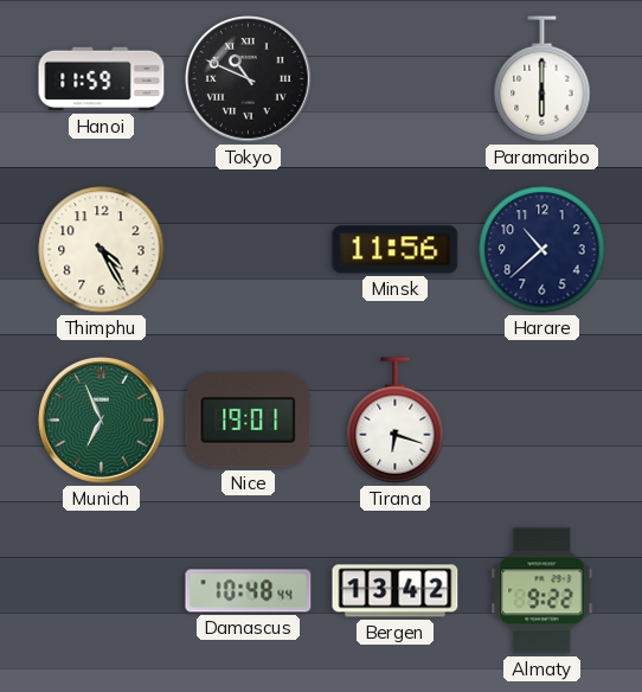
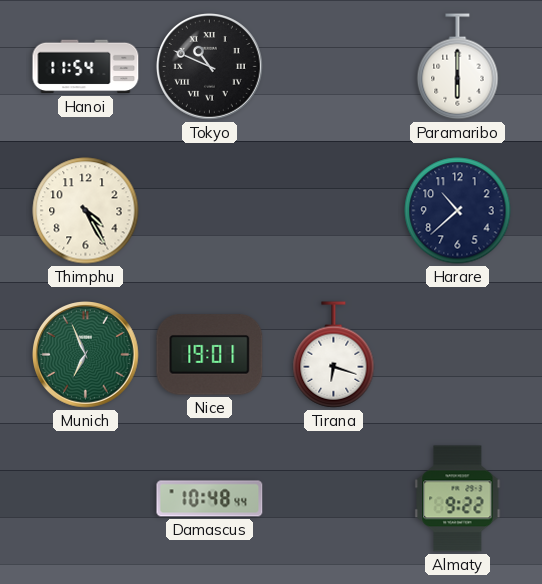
Hanoi: 11:59 -> 11:54
Minsk: 11:56 -> none
Bergen: 13:42 -> none
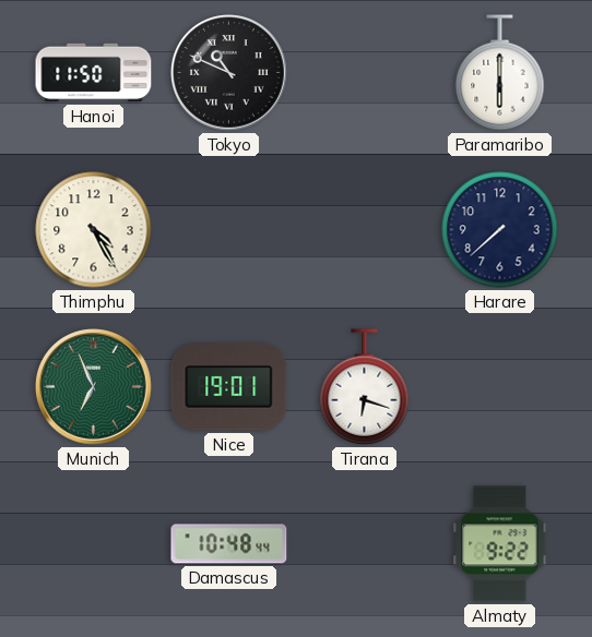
Hanoi: 11:54 -> 11:50
Harare: 10:38 -> 7:38
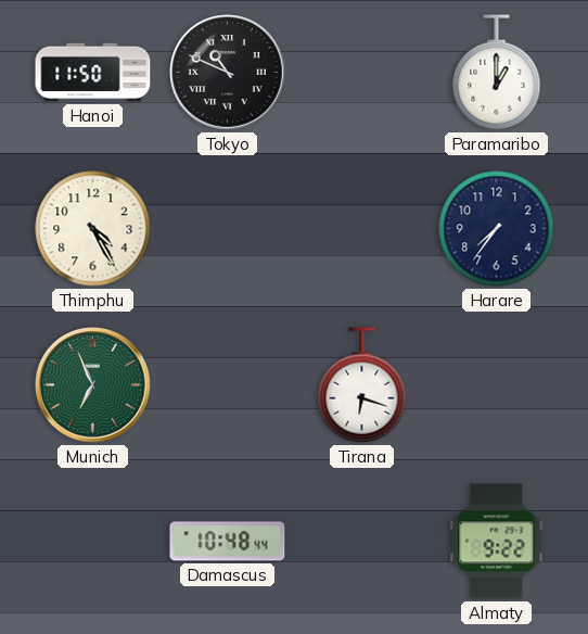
Paramaribo: 6:00 -> 1:00
Harare: 7:38 -> 7:36
Nice: 19:01 -> none
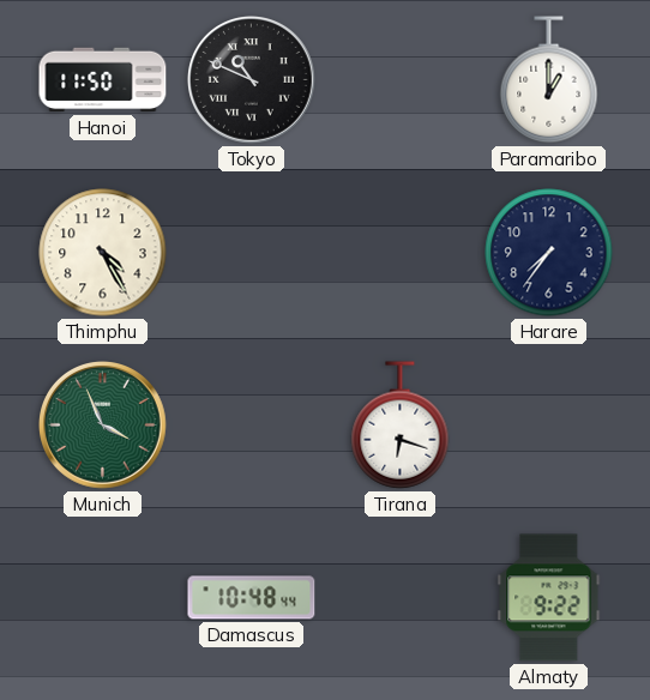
Munich: 6:56 -> 3:56
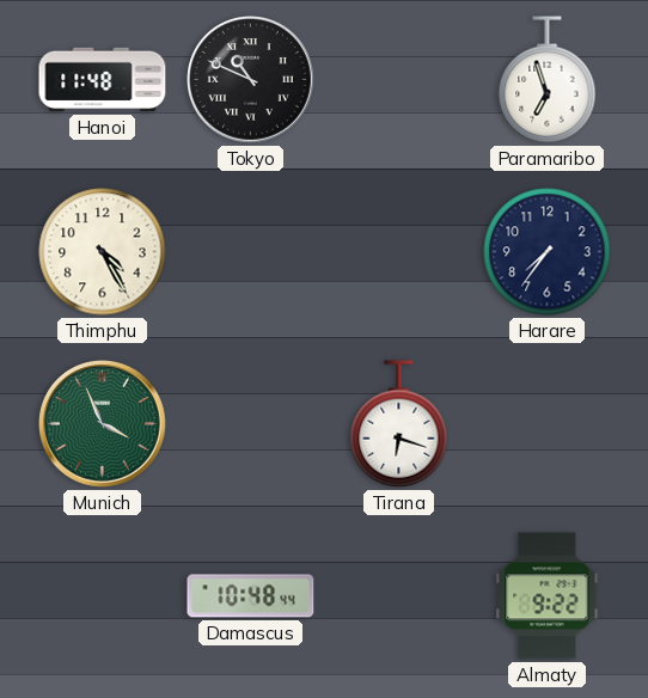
Hanoi: 11:50 -> 11:48
Paramaribo: 1:00 -> 6:57
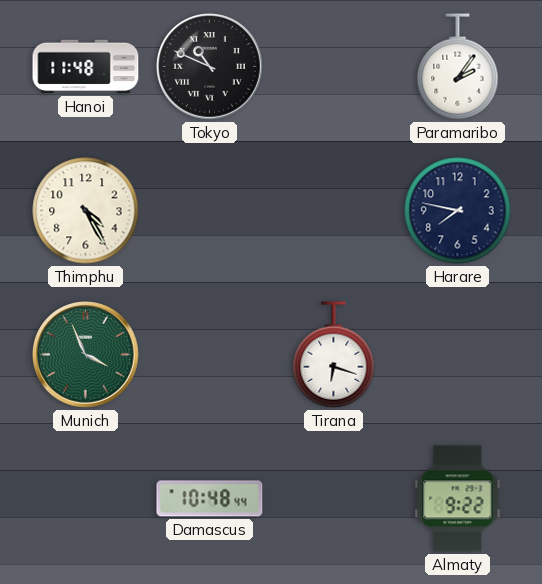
Paramaribo: 6:57 -> 2:06
Harare: 7:36 -> 7:47
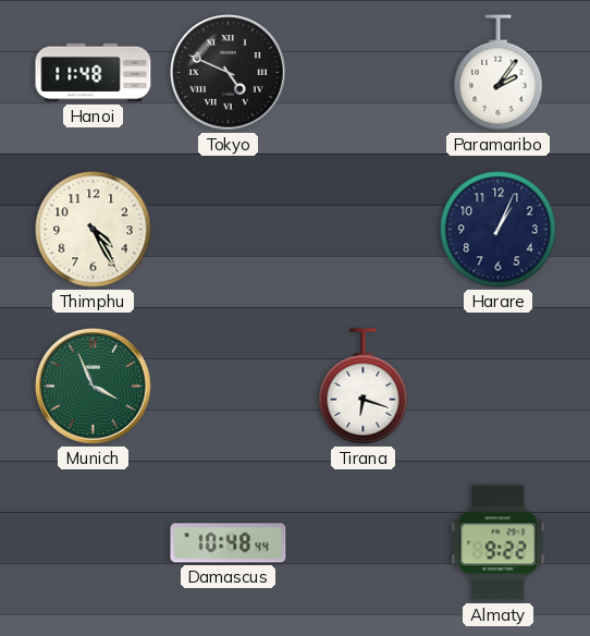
Tokyo: 10:49 -> 4:49
Harare: 7:47 -> 1:04
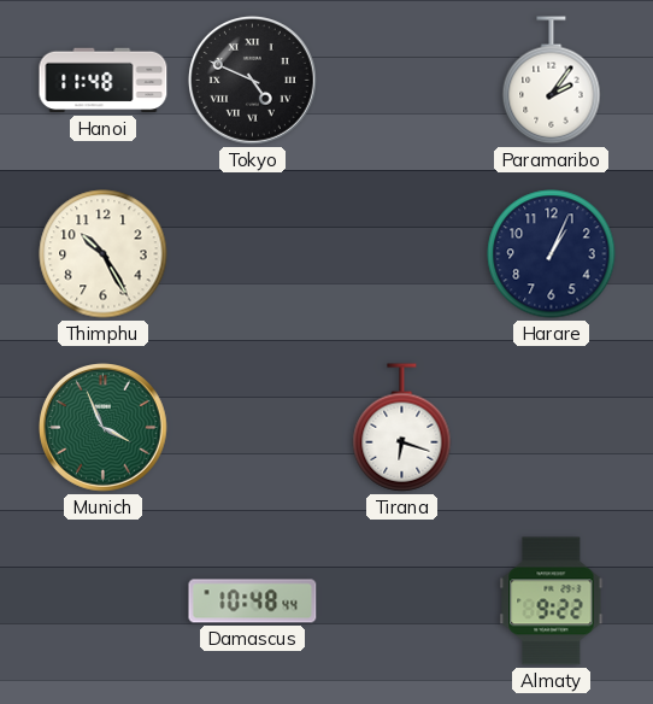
Thimphu: 4:25 -> 10:25
